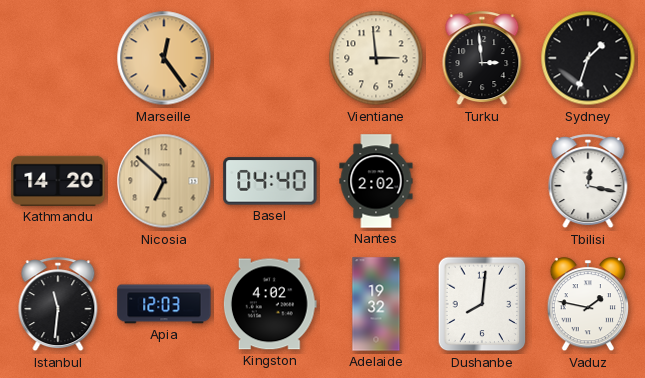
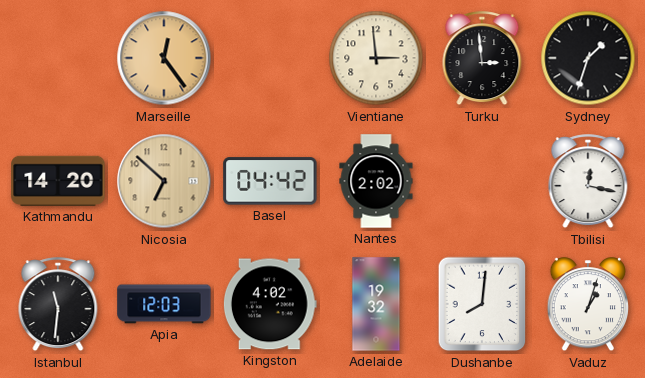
Basel: 04:40 -> 04:42
Vaduz: 1:47 -> 1:03
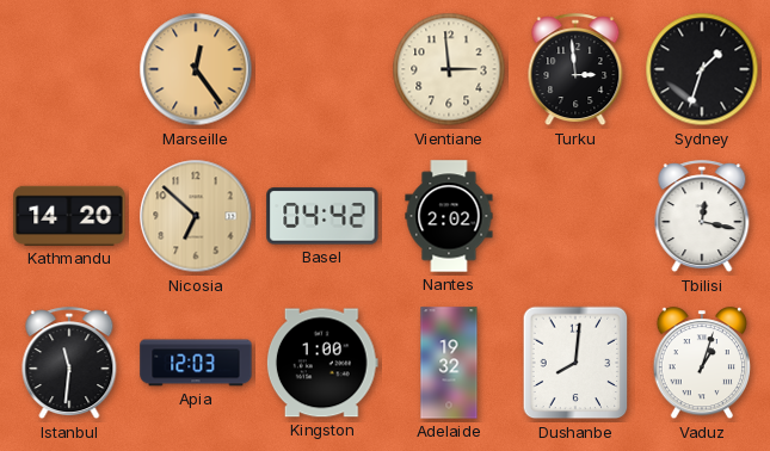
Kingston: 4:02 -> 1:00
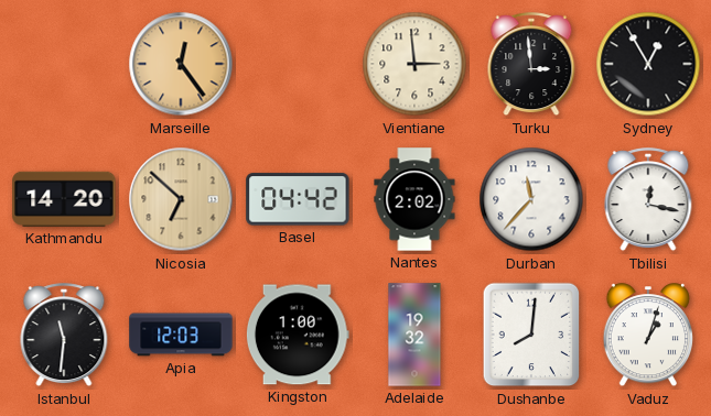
Sydney: 1:33 -> 12:55
Durban: none -> 11:37
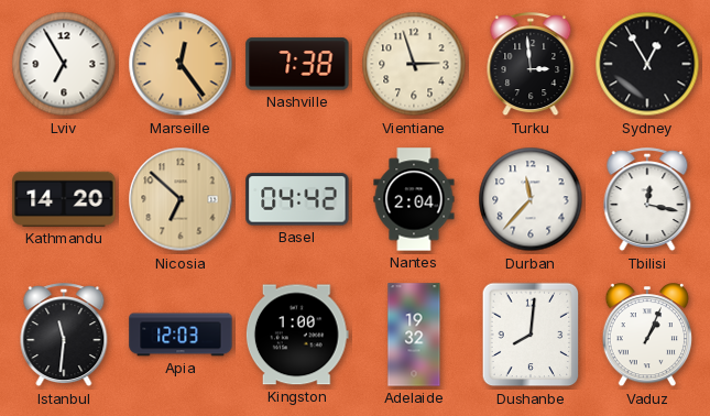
Lviv: none -> 6:55
Nashville: none -> 7:38
Vientiane: 2:59 -> 2:57
Nantes: 2:02 -> 2:04
Vaduz: 1:03 -> 1:04
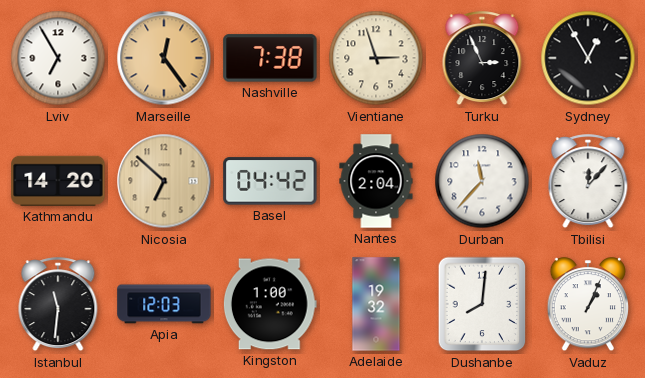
Turku: 2:59 -> 2:56
Tbilisi: 12:17 -> 12:07
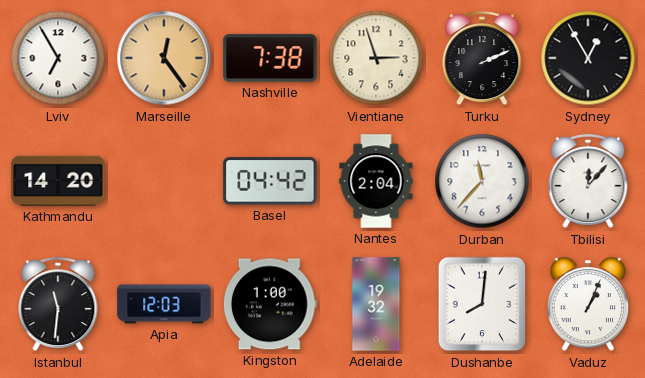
Turku: 2:56 -> 2:11
Nicosia: 6:52 -> none
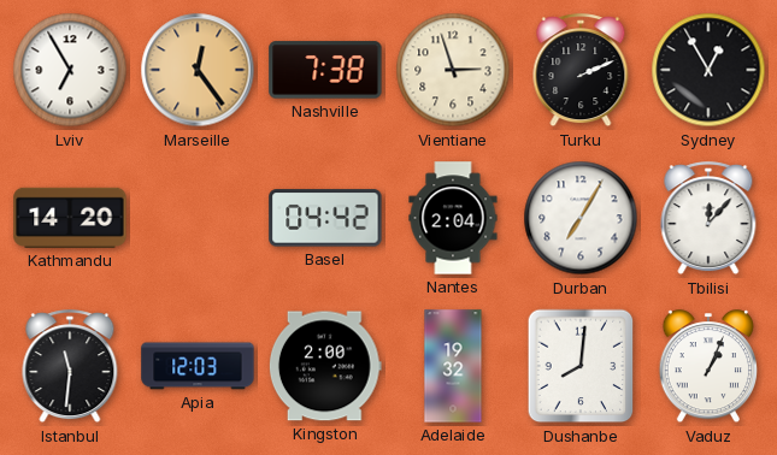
Durban: 11:37 -> 7:05
Kingston: 1:00 -> 2:00
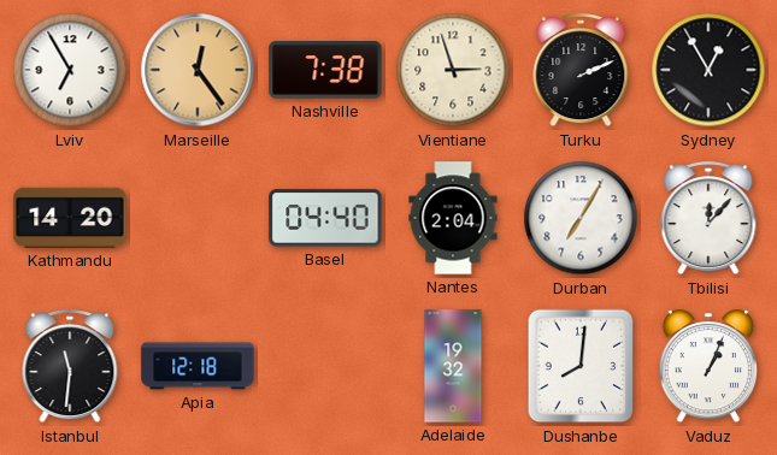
Basel: 04:42 -> 04:40
Apia: 12:03 -> 12:18
Kingston: 2:00 -> none
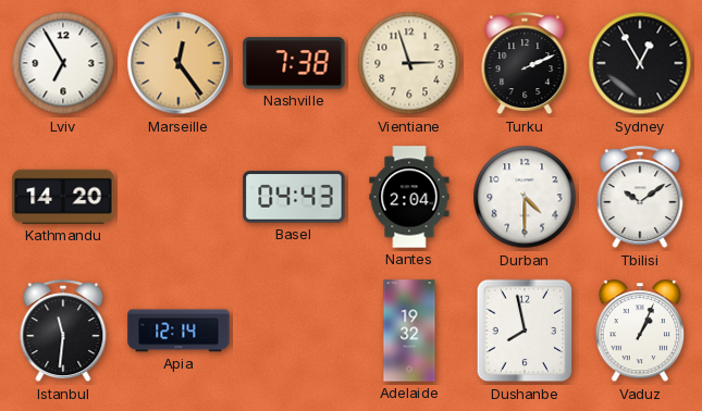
Basel: 04:40 -> 04:43
Durban: 7:05 -> 4:30
Tbilisi: 12:07 -> 10:09
Apia: 12:18 -> 12:14
Dushanbe: 8:01 -> 7:58
